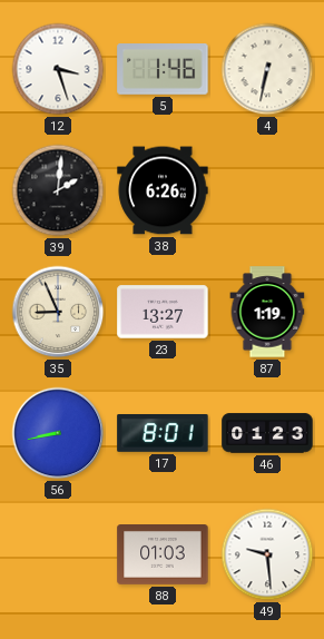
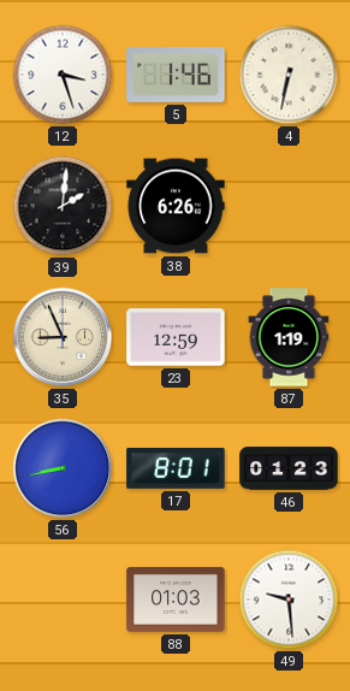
23: 13:27 -> 12:59
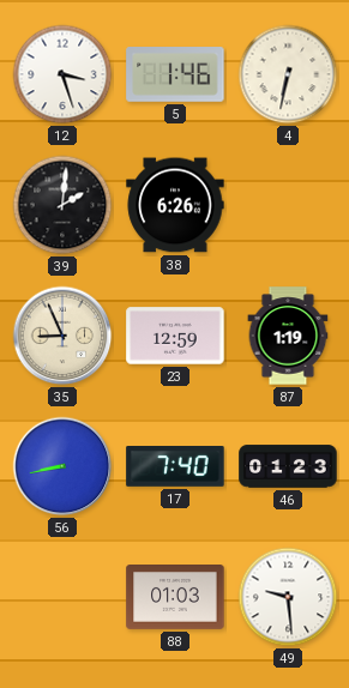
17: 8:01 -> 7:40
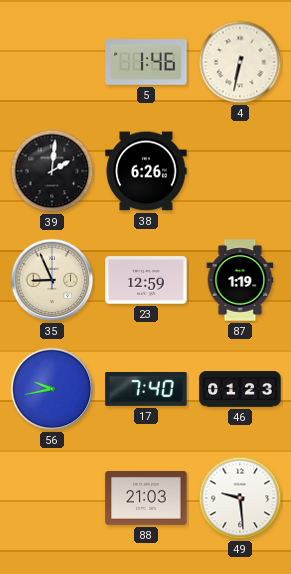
12: 3:27 -> none
56: 8:43 -> 9:43
88: 01:03 -> 21:03
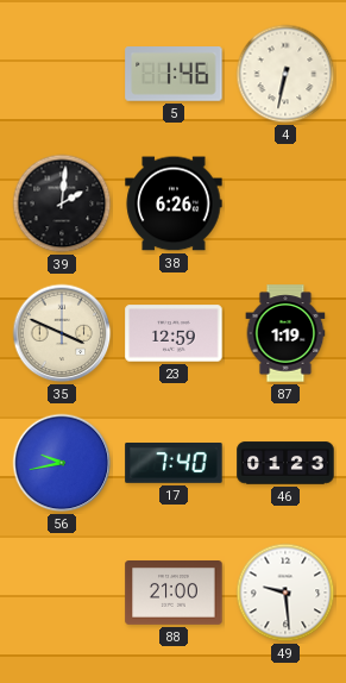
35: 8:56 -> 3:49
88: 21:03 -> 21:00
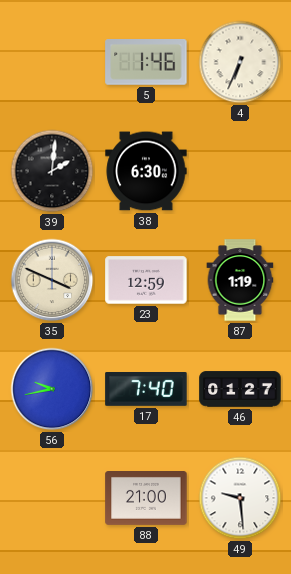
4: 6:32 -> 6:34
38: 6:26 -> 6:30
46: 01:23 -> 01:27
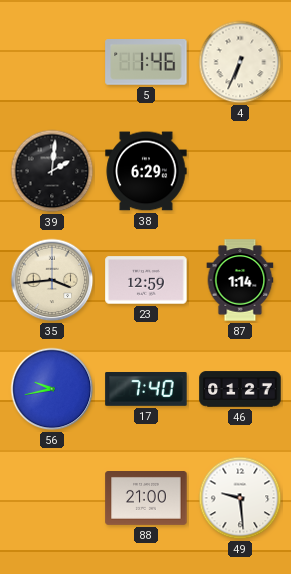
38: 6:30 -> 6:29
35: 3:49 -> 3:44
87: 1:19 -> 1:14
